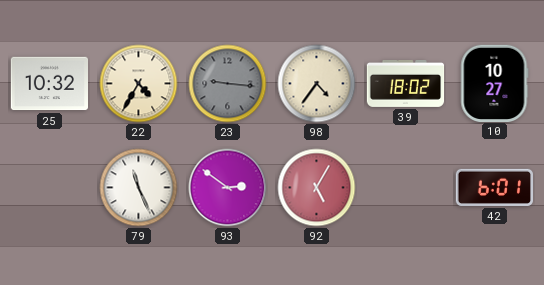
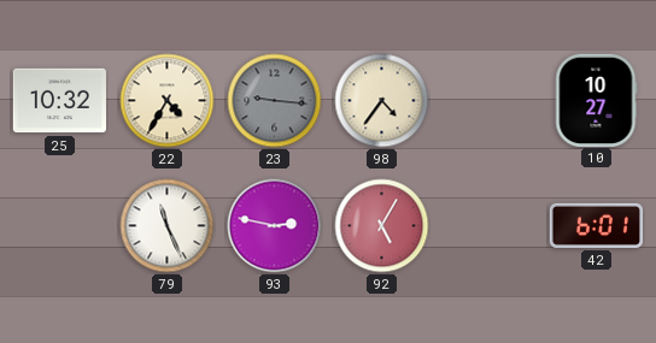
39: 18:02 -> none
93: 2:51 -> 2:47
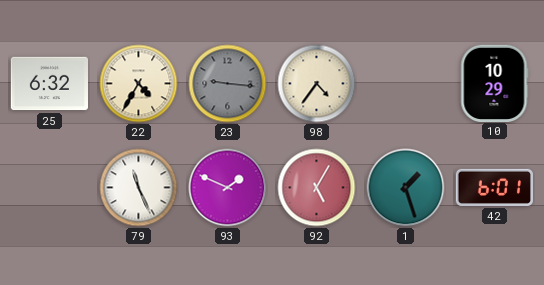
25: 10:32 -> 6:32
10: 10:27 -> 10:29
93: 2:47 -> 1:49
1: none -> 1:27
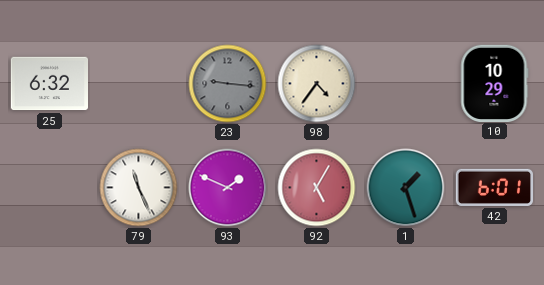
22: 4:35 -> none
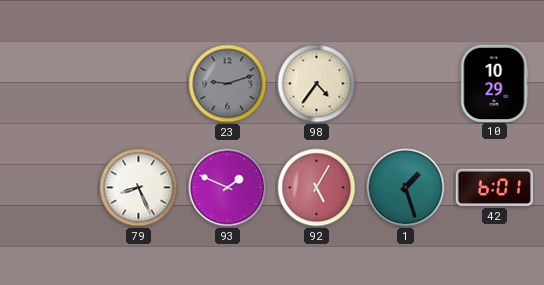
25: 6:32 -> none
23: 9:16 -> 9:12
79: 11:26 -> 8:26
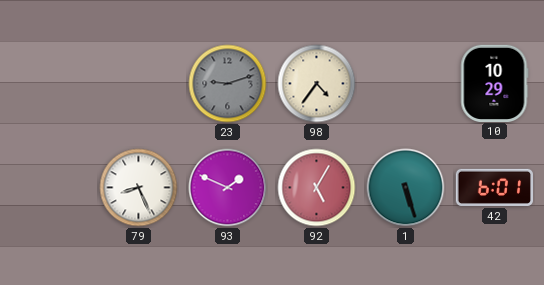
1: 1:27 -> 5:27
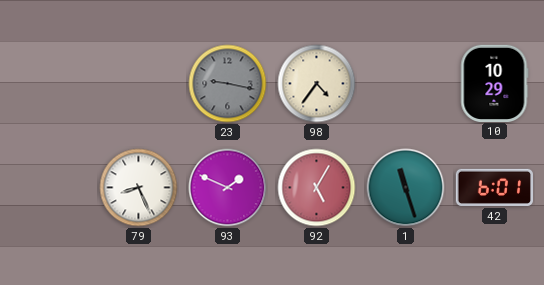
23: 9:12 -> 9:17
1: 5:27 -> 11:27
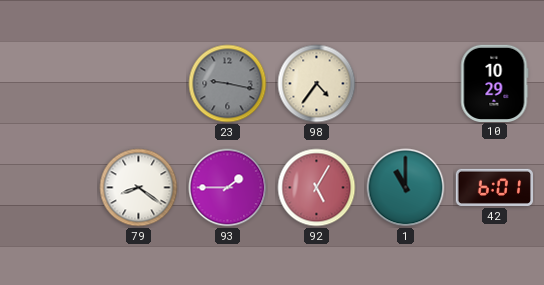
79: 8:26 -> 8:21
93: 1:49 -> 1:45
1: 11:27 -> 11:00
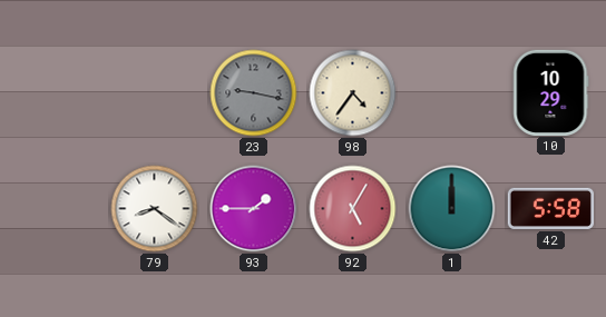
1: 11:00 -> 12:00
42: 6:01 -> 5:58
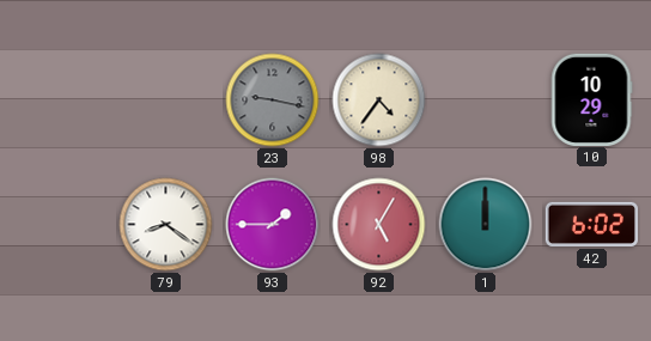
42: 5:58 -> 6:02
